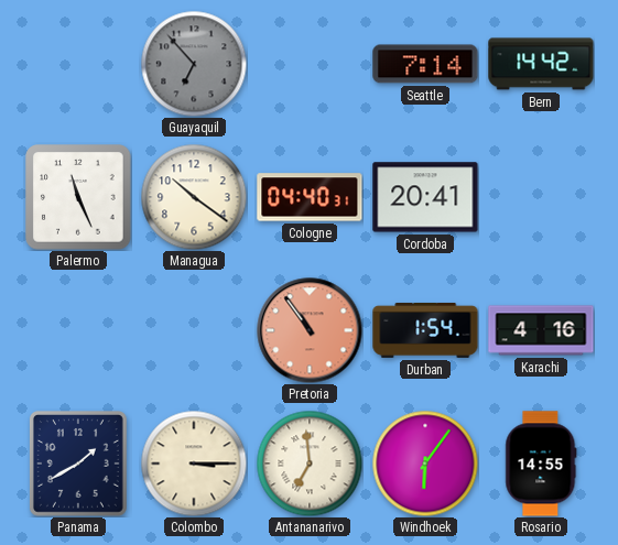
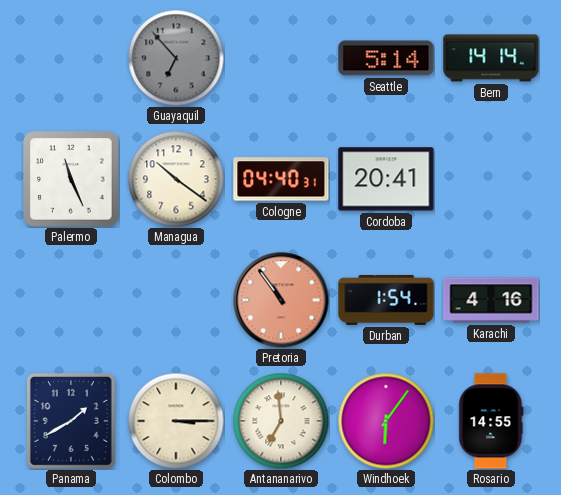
Seattle: 7:14 -> 5:14
Bern: 14:42 -> 14:14
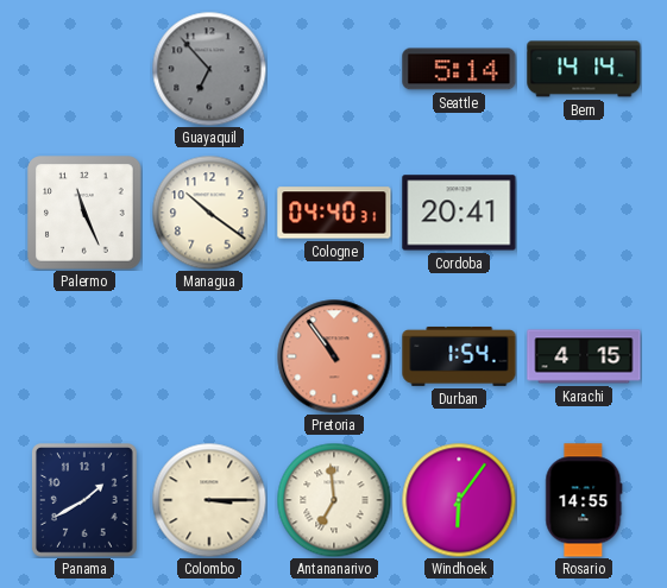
Karachi: 4:16 -> 4:15
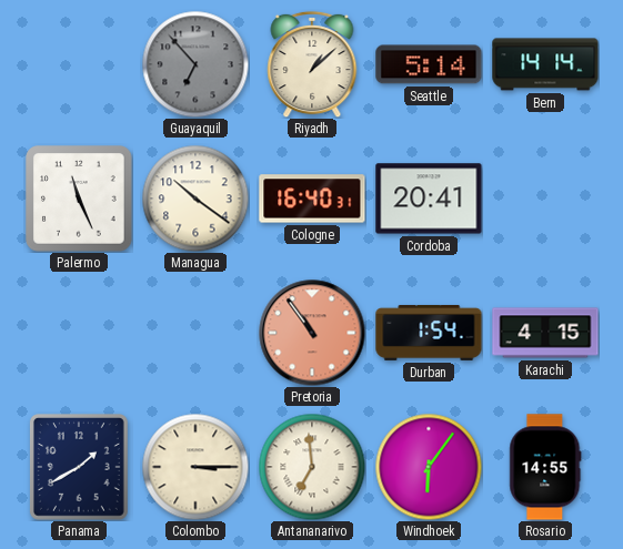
Riyadh: none -> 1:08
Cologne: 04:40 -> 16:40
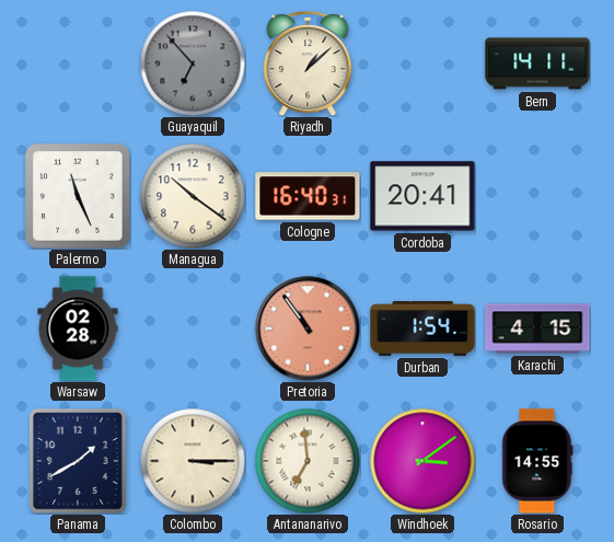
Seattle: 5:14 -> none
Bern: 14:14 -> 14:11
Warsaw: none -> 02:28
Windhoek: 6:06 -> 3:09
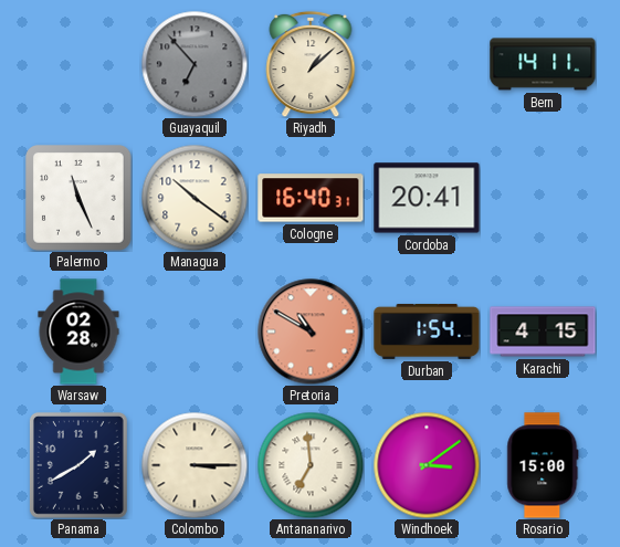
Pretoria: 10:54 -> 10:50
Rosario: 14:55 -> 15:00
